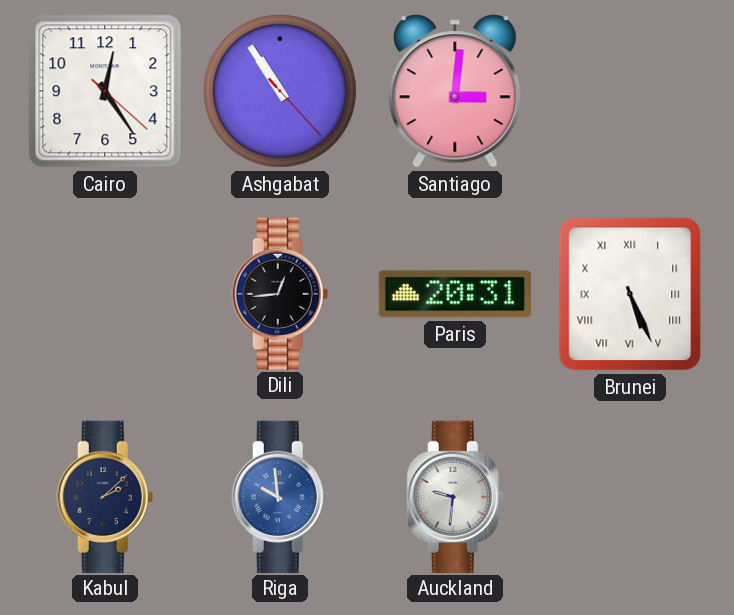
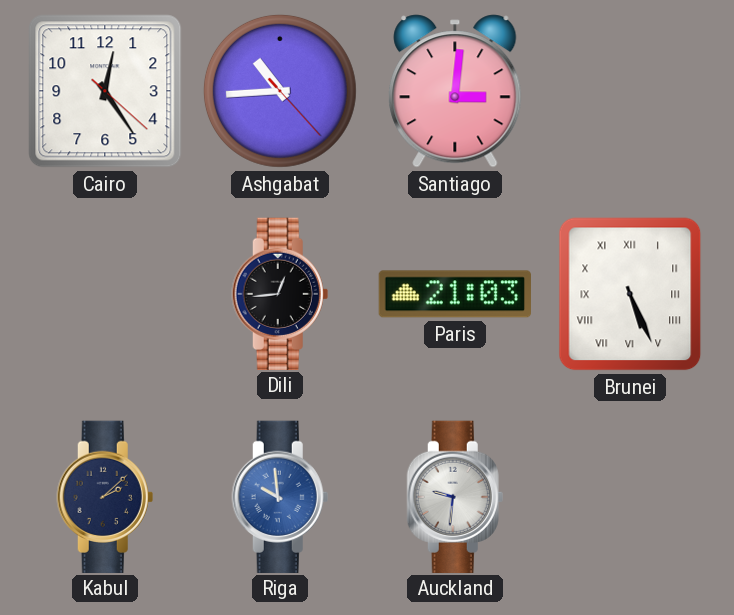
Ashgabat: 10:54 -> 10:44
Paris: 20:31 -> 21:03
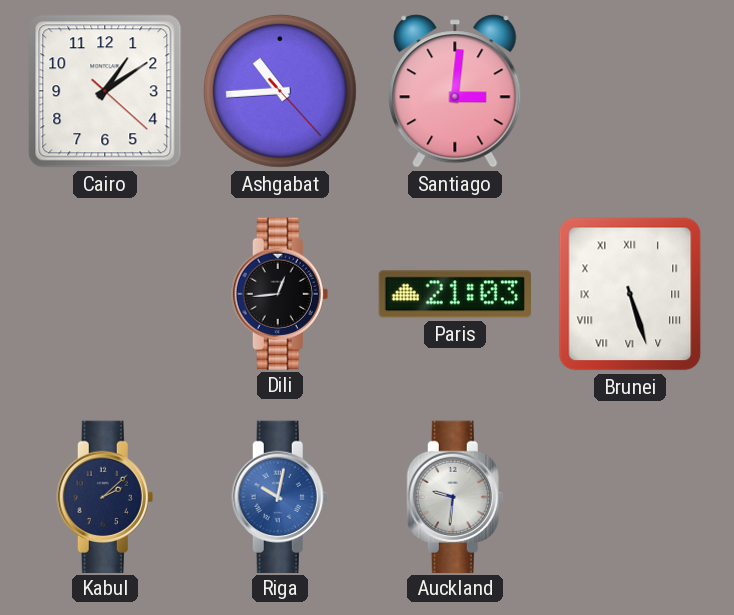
Cairo: 12:24 -> 1:09
Brunei: 5:26 -> 5:27
Riga: 9:59 -> 10:02
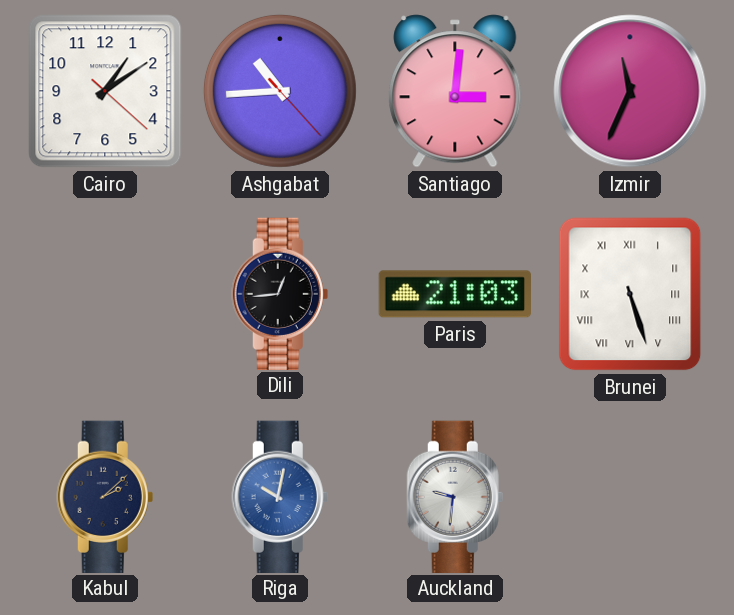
Izmir: none -> 11:34
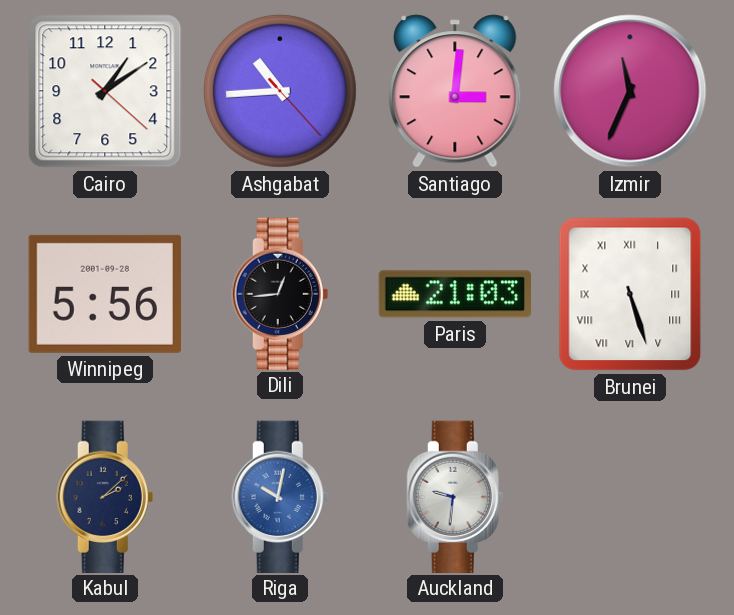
Winnipeg: none -> 5:56
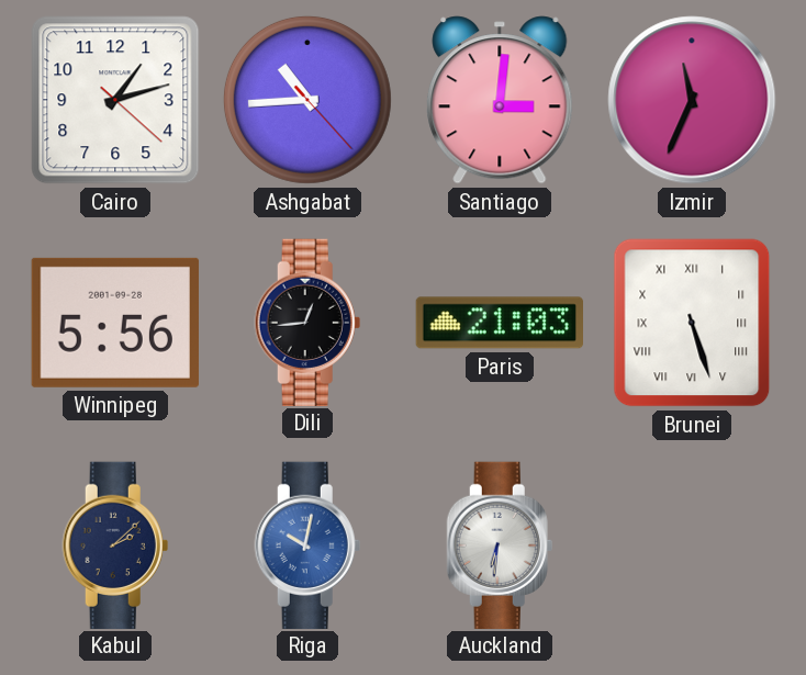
Cairo: 1:09 -> 1:12
Auckland: 9:31 -> 6:31
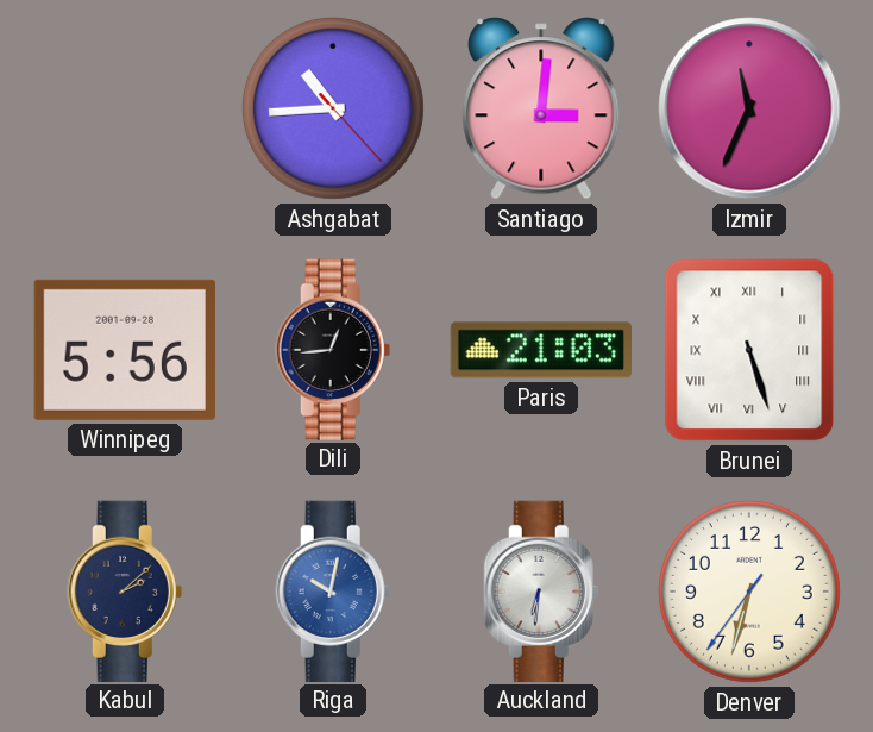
Cairo: 1:12 -> none
Denver: none -> 6:32
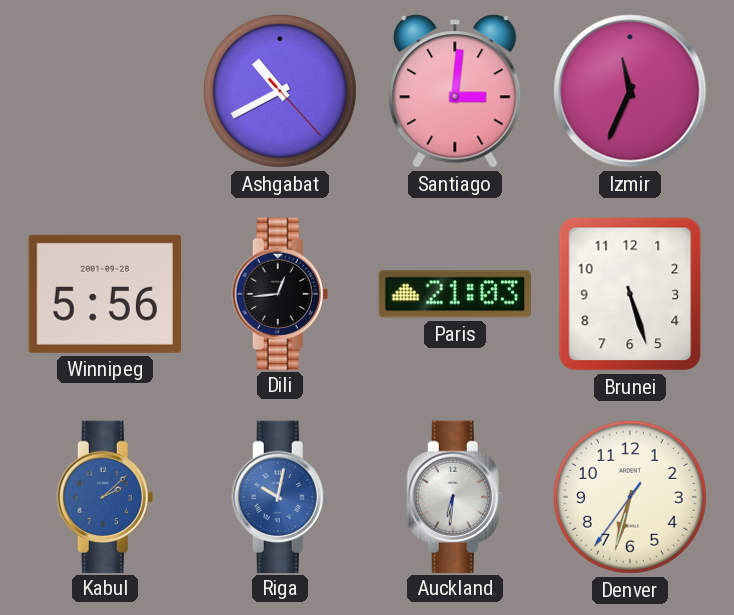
Ashgabat: 10:44 -> 10:40
Brunei numerals: Roman -> Arabic
Kabul dial: navy -> blue
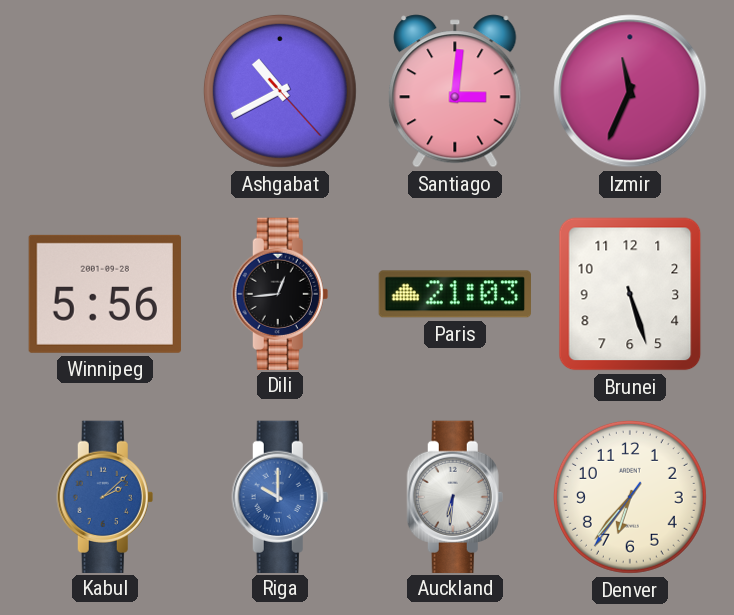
Riga: 10:02 -> 10:00
Denver: 6:32 -> 6:36
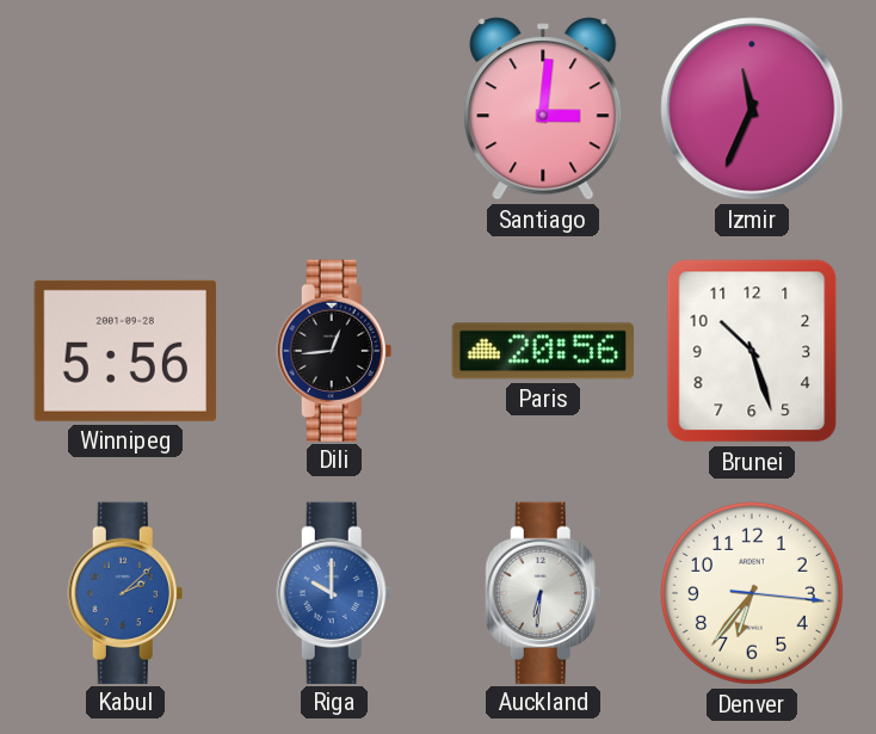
Ashgabat: 10:40 -> none
Paris: 21:03 -> 20:56
Brunei: 5:27 -> 10:27
Denver: 6:36:36 -> 6:36:16
